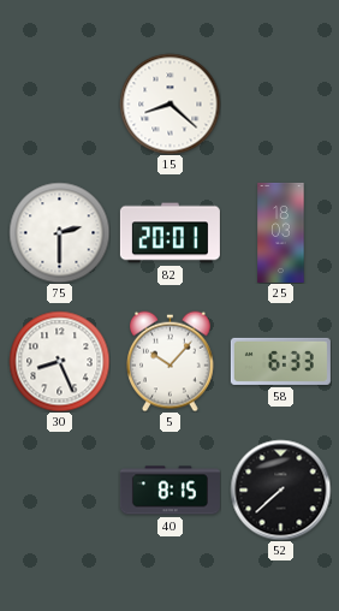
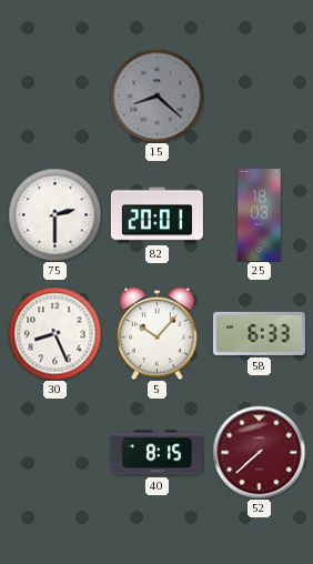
15 dial: white -> grey
52 dial: black -> burgundy
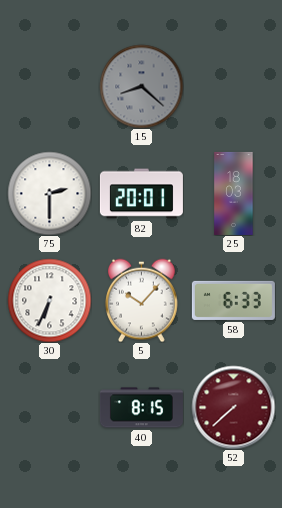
30: 8:26 -> 6:34
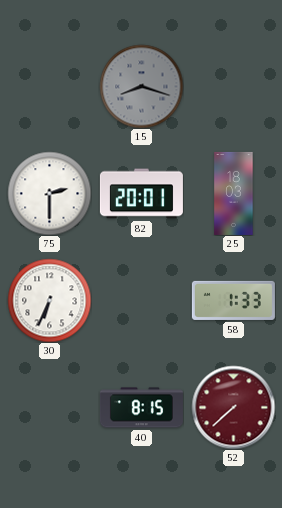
15: 8:22 -> 8:18
5: 10:07 -> none
58: 6:33 -> 1:33
